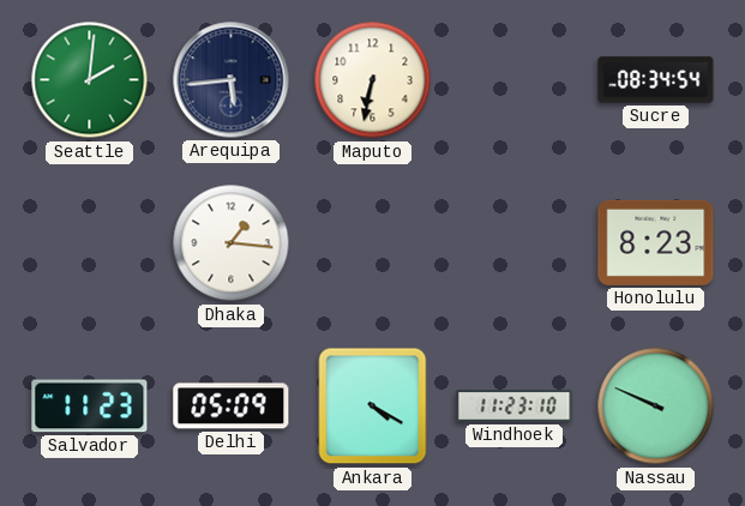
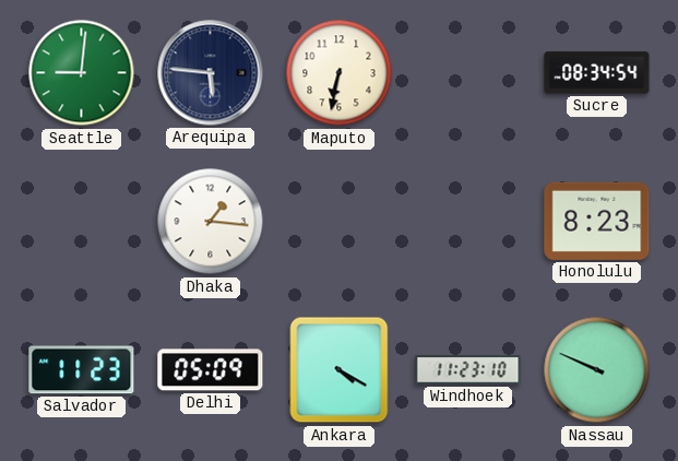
Seattle: 2:01 -> 9:01
Arequipa: 5:44 -> 5:46
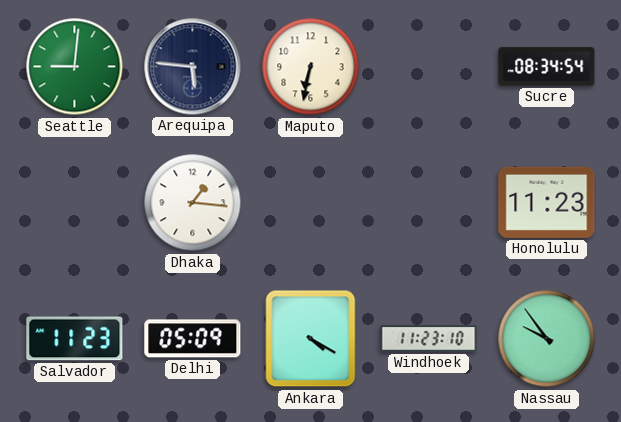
Honolulu: 8:23 -> 11:23
Nassau: 9:49 -> 9:54
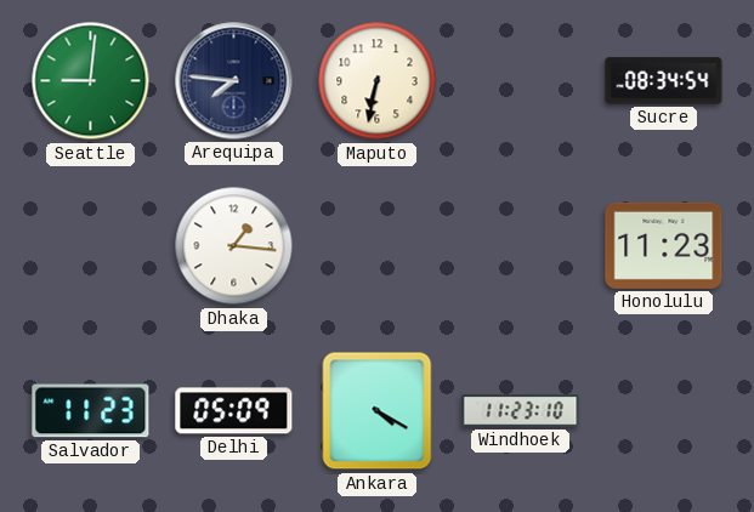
Arequipa: 5:46 -> 7:46
Nassau: 9:54 -> none
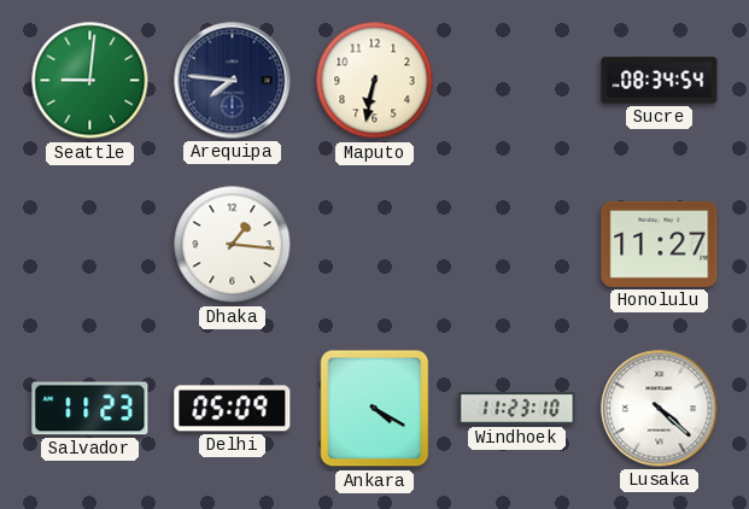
Honolulu: 11:23 -> 11:27
Lusaka: none -> 4:22
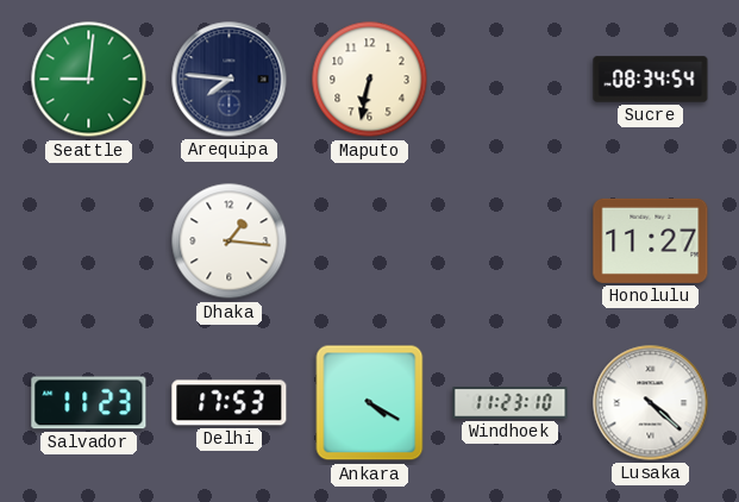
Delhi: 05:09 -> 17:53
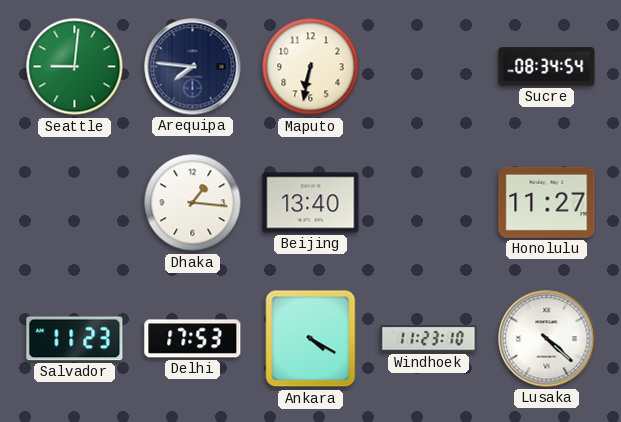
Beijing: none -> 13:40
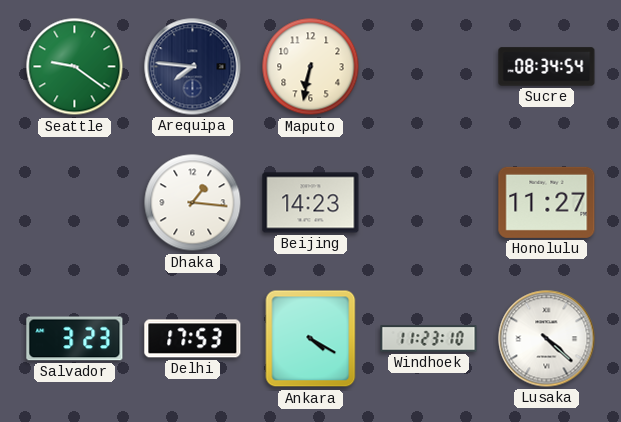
Seattle: 9:01 -> 9:21
Beijing: 13:40 -> 14:23
Salvador: 11:23 -> 3:23
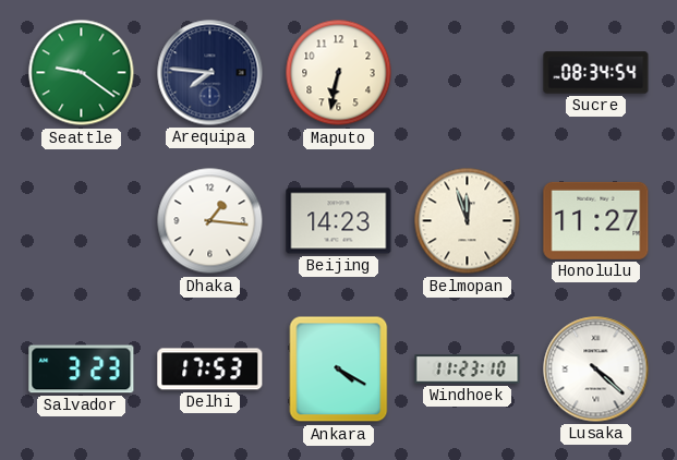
Belmopan: none -> 11:57
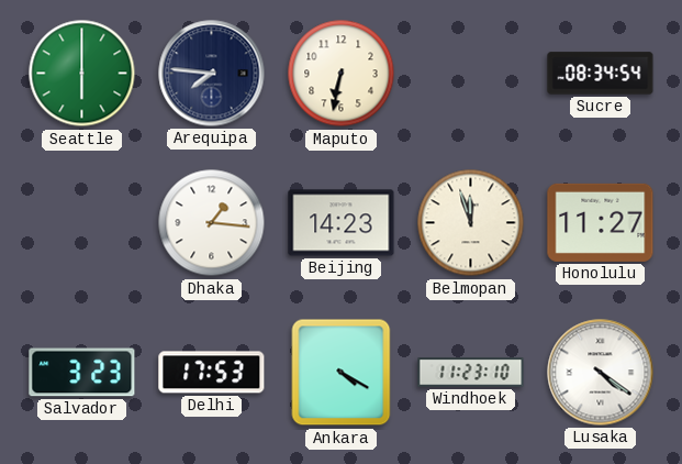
Seattle: 9:21 -> 6:00
Lusaka: 4:22 -> 4:21
